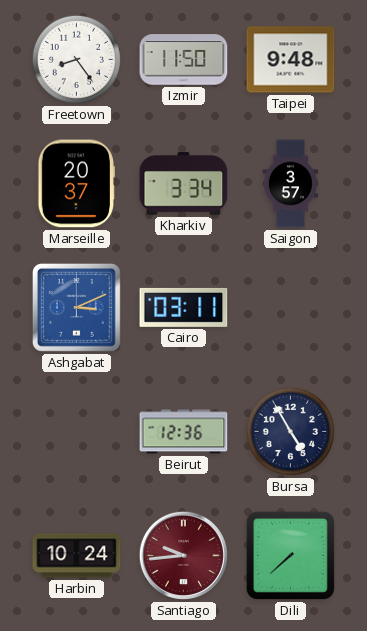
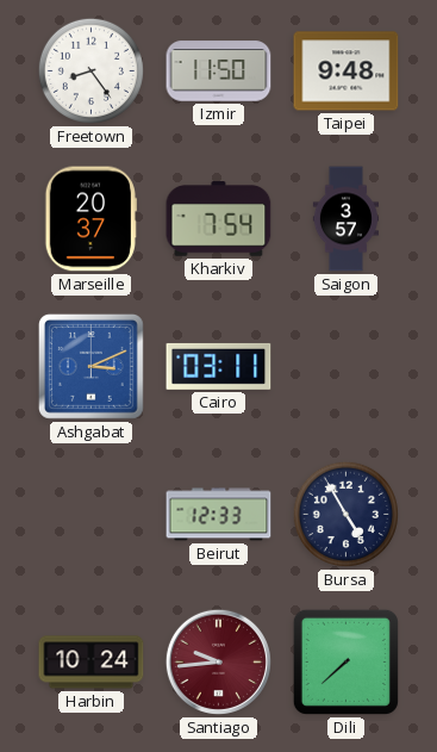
Kharkiv: 3:34 -> 7:54
Beirut: 12:36 -> 12:33
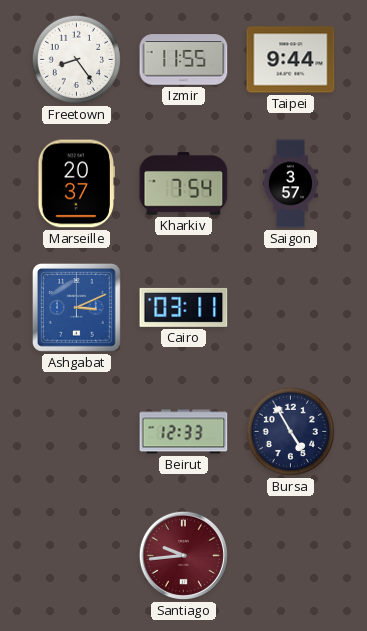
Izmir: 11:50 -> 11:55
Taipei: 9:48 -> 9:44
Harbin: 10:24 -> none
Dili: 7:38 -> none
